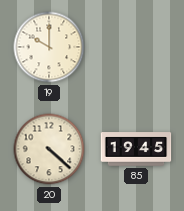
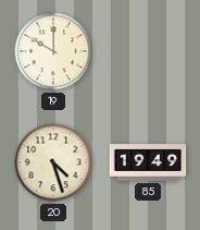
20: 4:22 -> 4:27
85: 19:45 -> 19:49
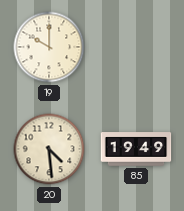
20: 4:27 -> 4:29
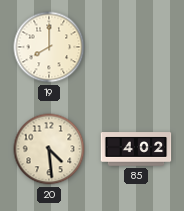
19: 10:00 -> 8:00
85: 19:49 -> 4:02
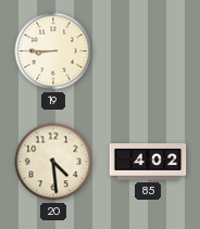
19: 8:00 -> 8:45
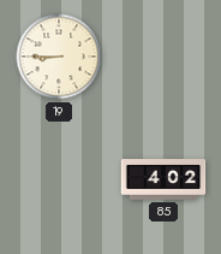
20: 4:29 -> none
